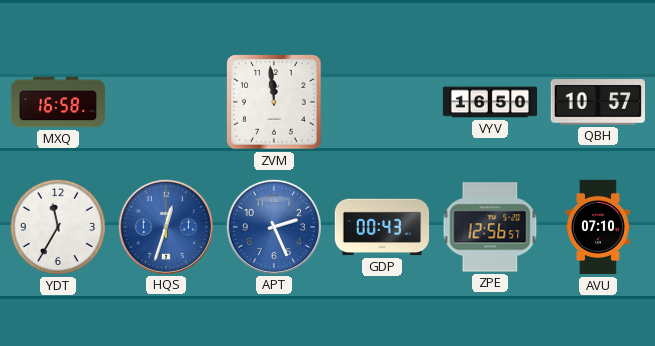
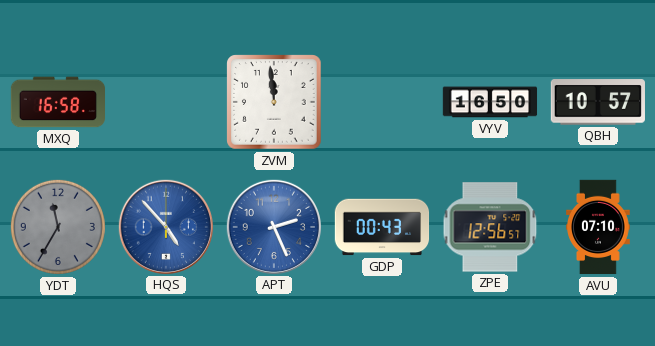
YDT dial: white -> grey
HQS: 12:33 -> 4:53
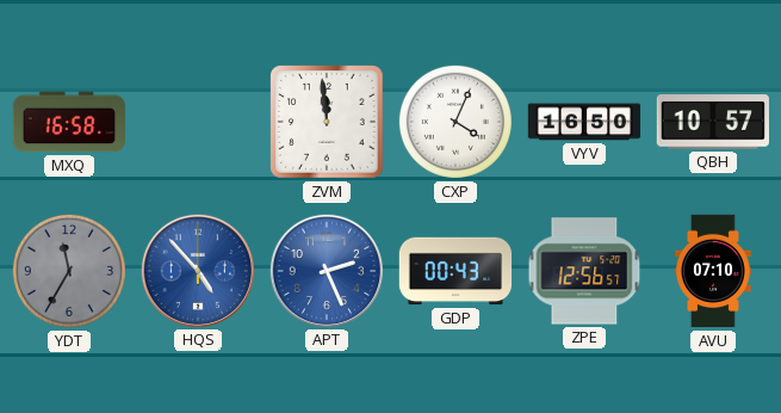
CXP: none -> 4:04
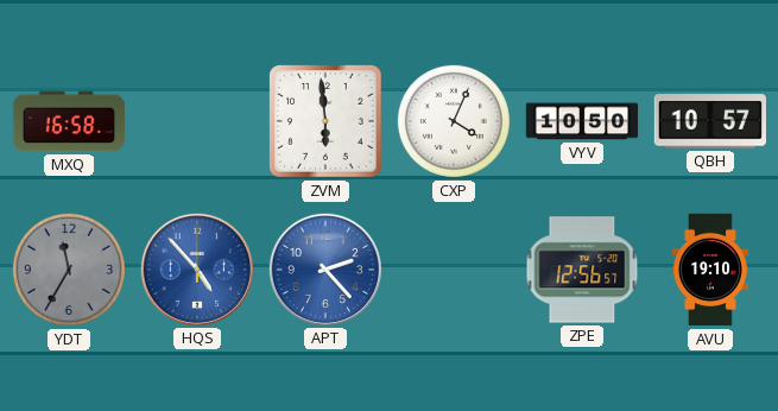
ZVM: 11:59 -> 5:59
VYV: 16:50 -> 10:50
APT: 2:26 -> 2:23
GDP: 00:43 -> none
AVU: 07:10 -> 19:10
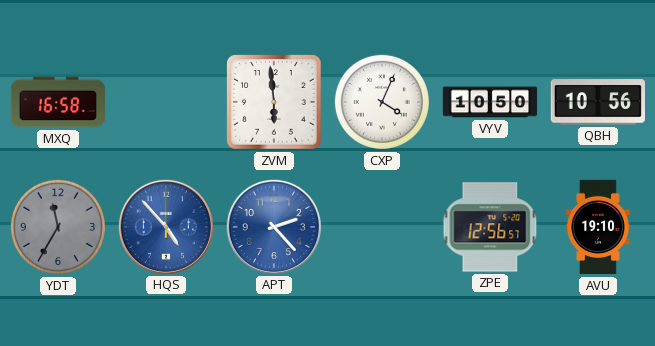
QBH: 10:57 -> 10:56
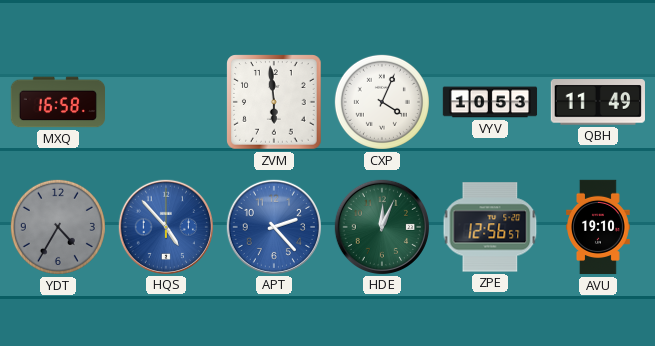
VYV: 10:50 -> 10:53
QBH: 10:56 -> 11:49
YDT: 11:35 -> 4:35
HDE: none -> 12:04
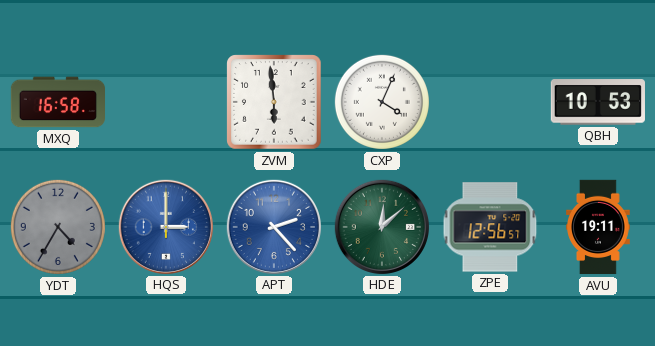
VYV: 10:53 -> none
QBH: 11:49 -> 10:53
HQS: 4:53 -> 3:00
HDE: 12:04 -> 12:08
AVU: 19:10 -> 19:11
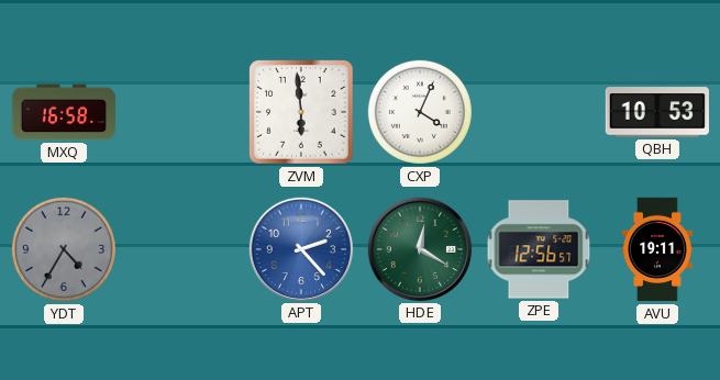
HQS: 3:00 -> none
HDE: 12:08 -> 12:20
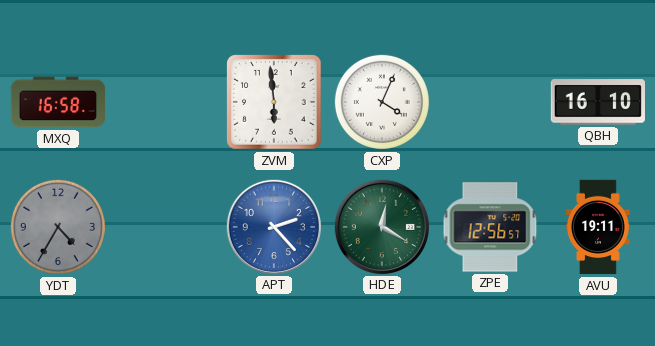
QBH: 10:53 -> 16:10
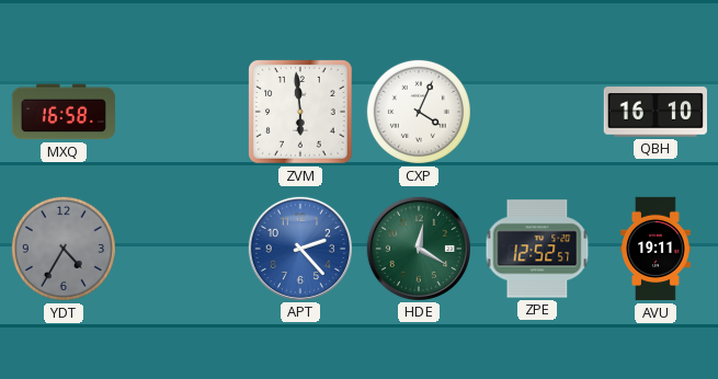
ZPE: 12:56 -> 12:52
